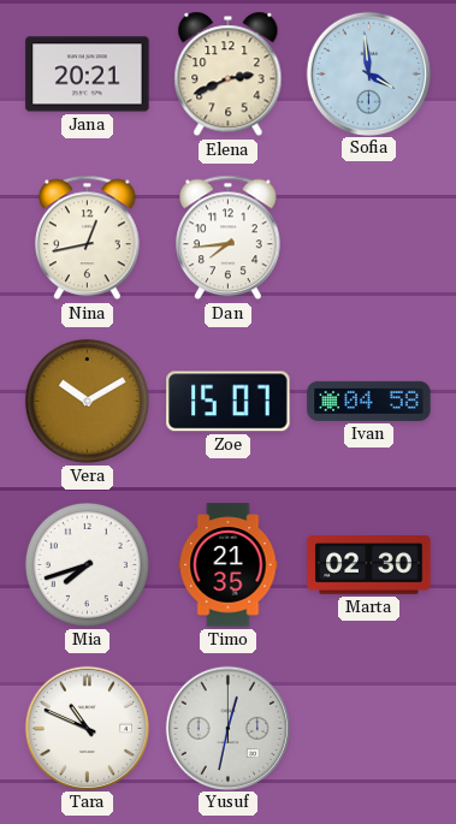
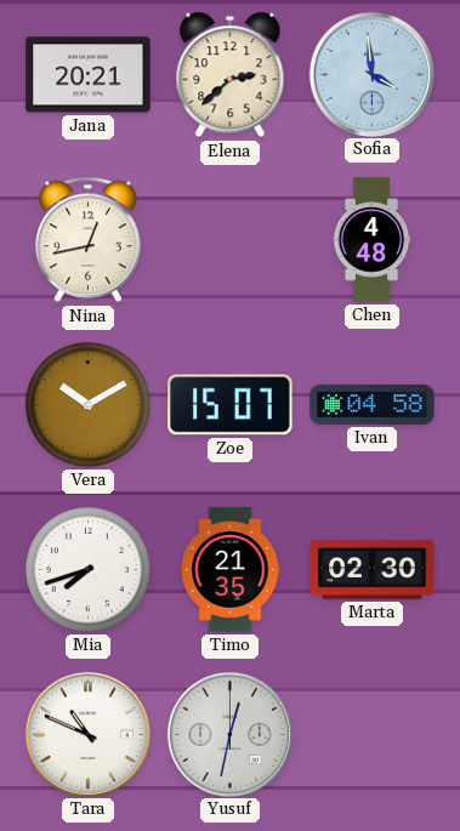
Elena: 2:41 -> 2:38
Dan: 7:44 -> none
Chen: none -> 4:48
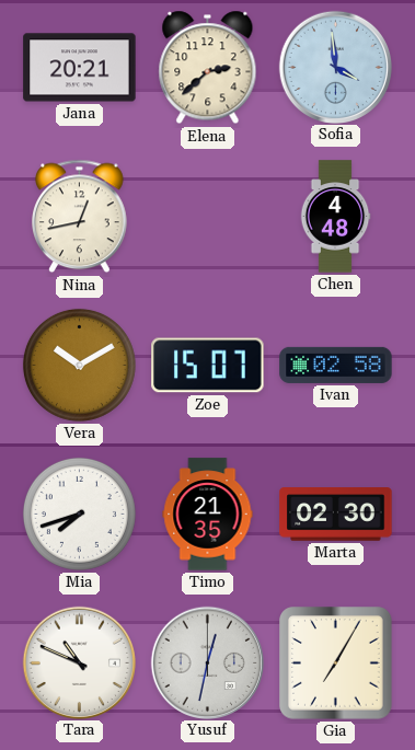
Ivan: 04:58 -> 02:58
Gia: none -> 7:05
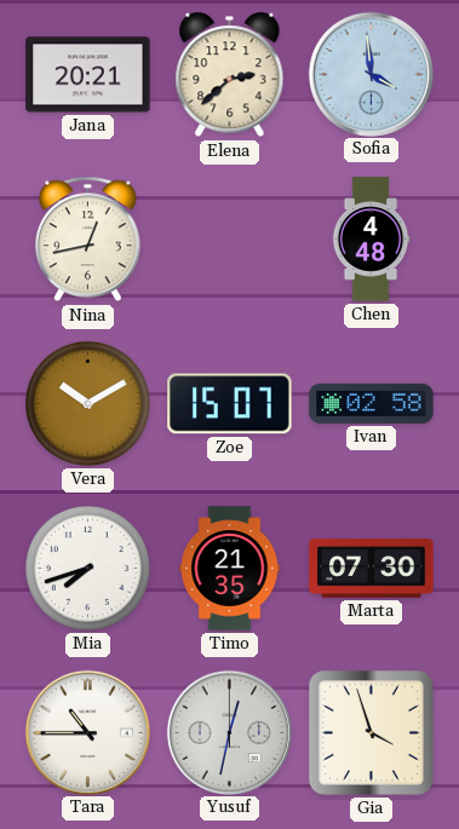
Marta: 02:30 -> 07:30
Tara: 10:49 -> 10:45
Gia: 7:05 -> 3:57
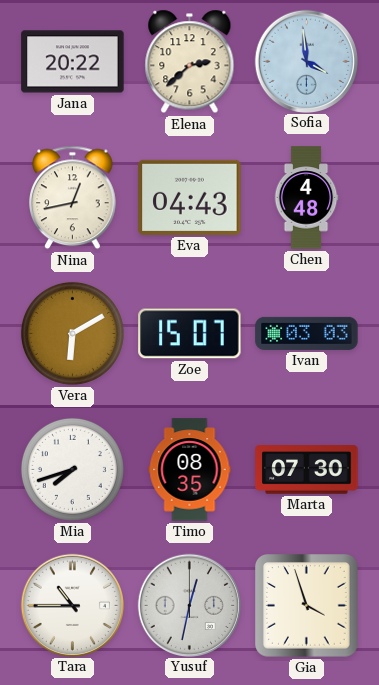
Jana: 20:21 -> 20:22
Eva: none -> 04:43
Vera: 10:10 -> 6:10
Ivan: 02:58 -> 03:03
Timo: 21:35 -> 08:35
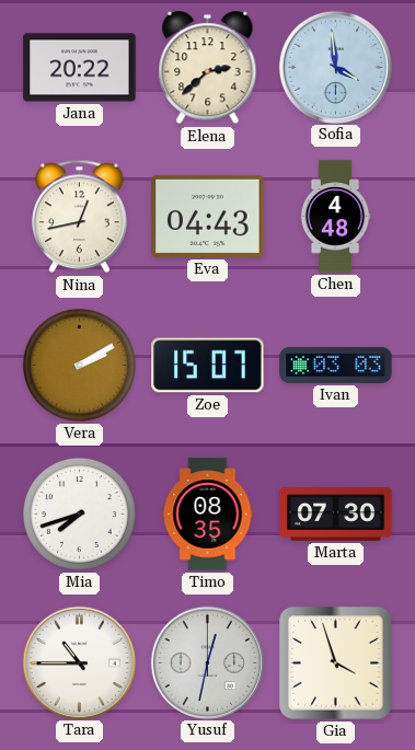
Vera: 6:10 -> 2:10
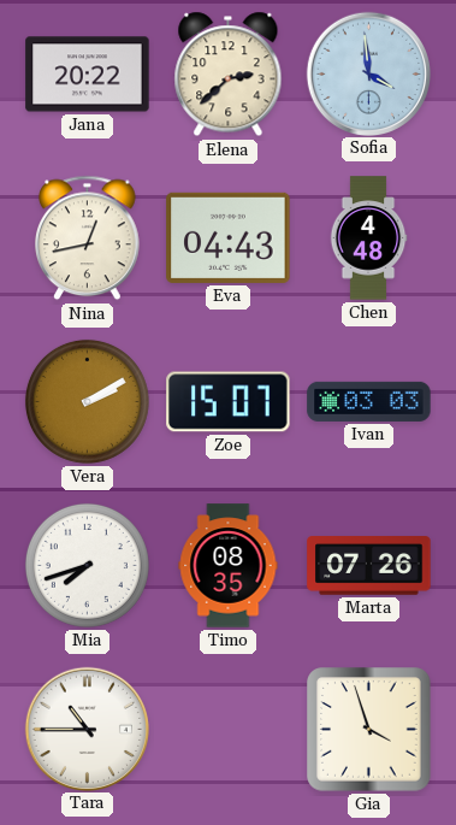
Marta: 07:30 -> 07:26
Yusuf: 12:32 -> none
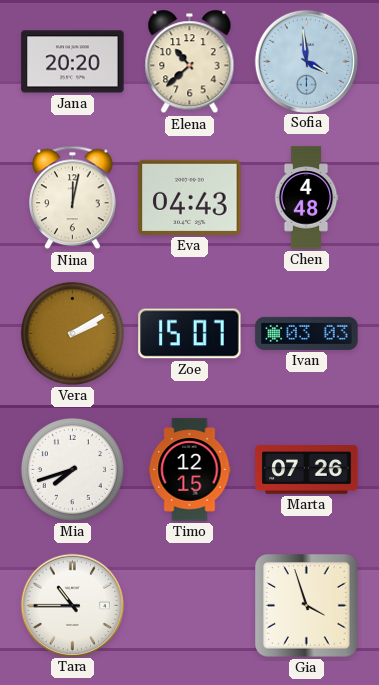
Jana: 20:22 -> 20:20
Elena: 2:38 -> 10:38
Nina: 12:43 -> 12:02
Timo: 08:35 -> 12:15
